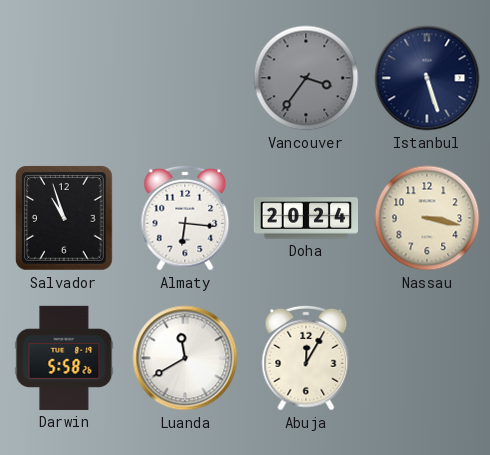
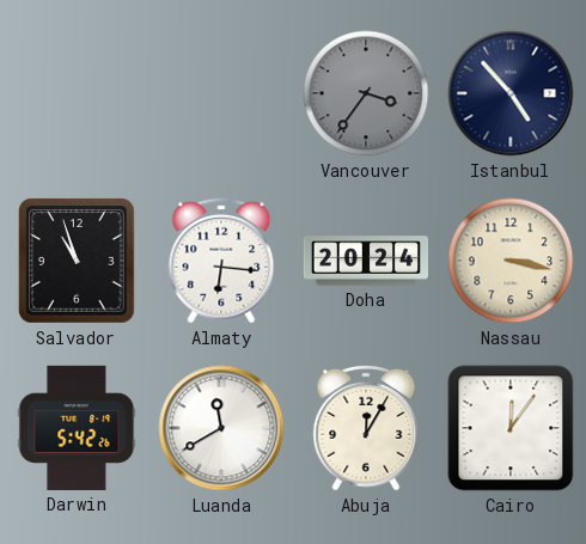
Istanbul: 5:27 -> 4:53
Darwin: 5:58 -> 5:42
Cairo: none -> 12:06
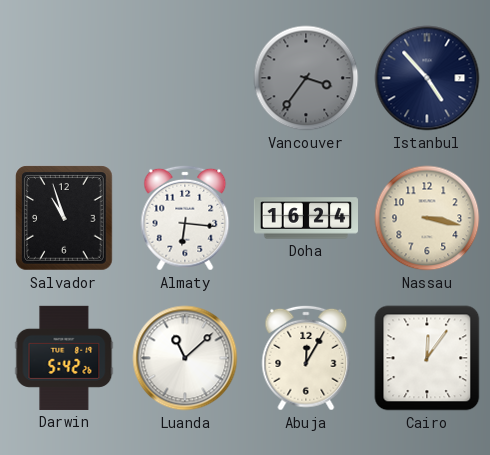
Doha: 20:24 -> 16:24
Luanda: 11:40 -> 11:08
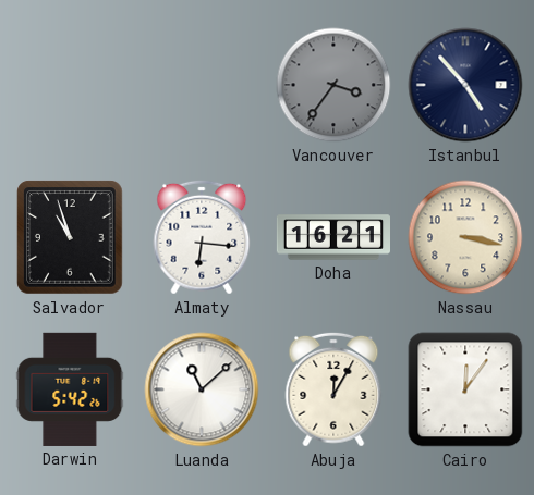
Doha: 16:24 -> 16:21
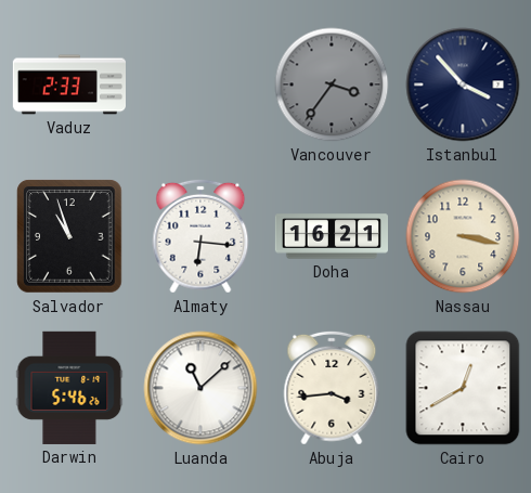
Vaduz: none -> 2:33
Istanbul: 4:53 -> 3:53
Darwin: 5:42 -> 5:46
Abuja: 12:05 -> 3:44
Cairo: 12:06 -> 12:40
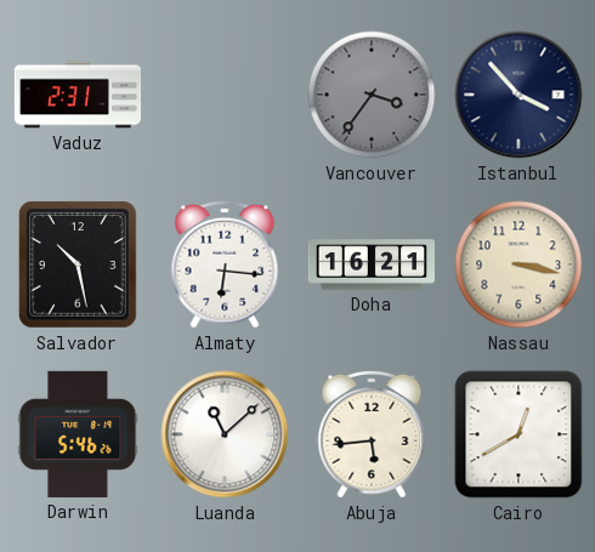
Vaduz: 2:33 -> 2:31
Salvador: 10:57 -> 10:28
Abuja: 3:44 -> 5:44
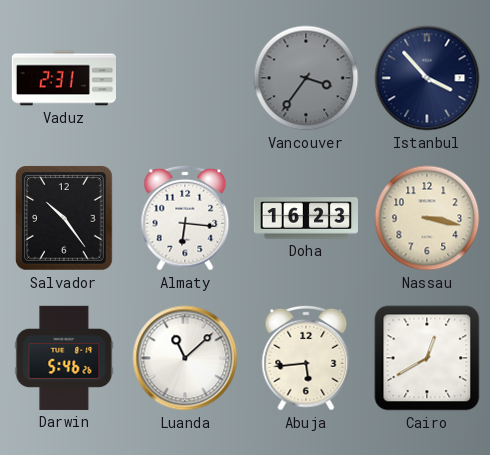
Salvador: 10:28 -> 10:24
Doha: 16:21 -> 16:23
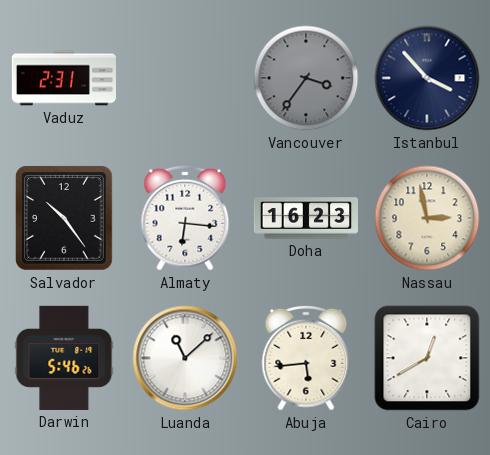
Nassau: 3:17 -> 2:58
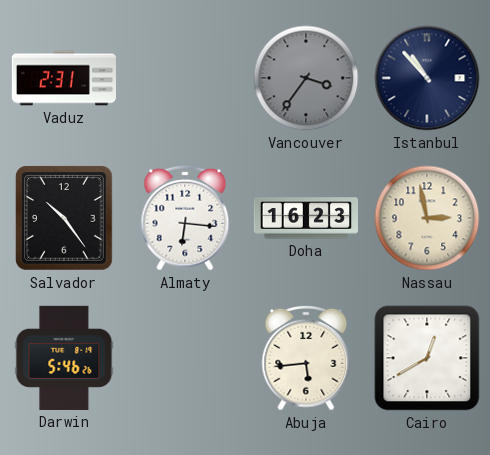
Istanbul: 3:53 -> 10:53
Luanda: 11:08 -> none
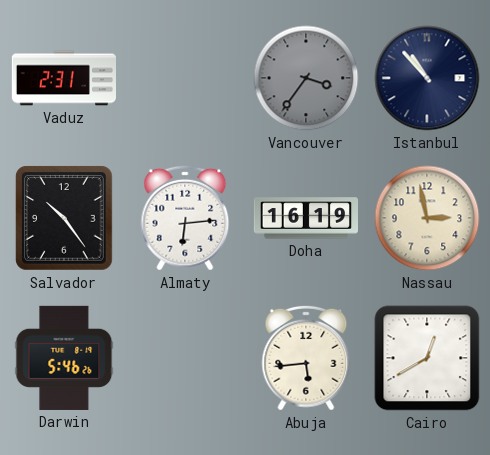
Almaty: 6:16 -> 6:14
Doha: 16:23 -> 16:19
